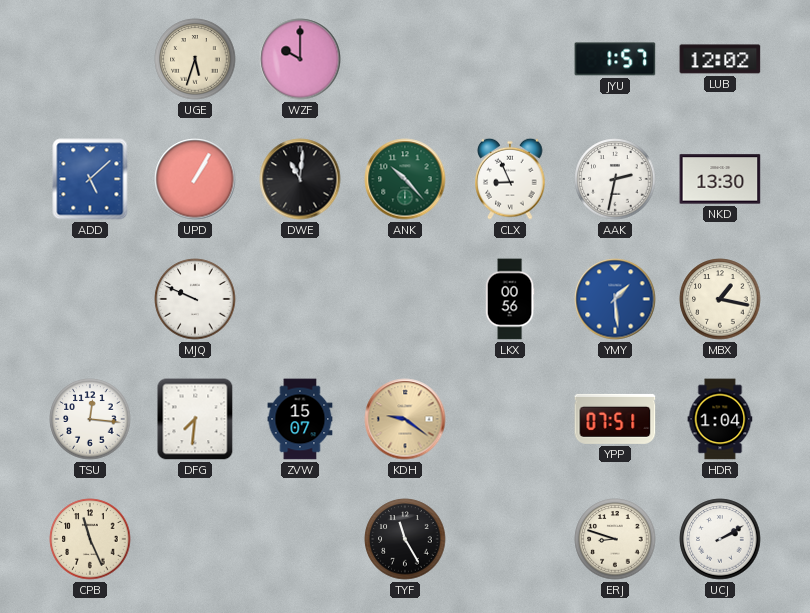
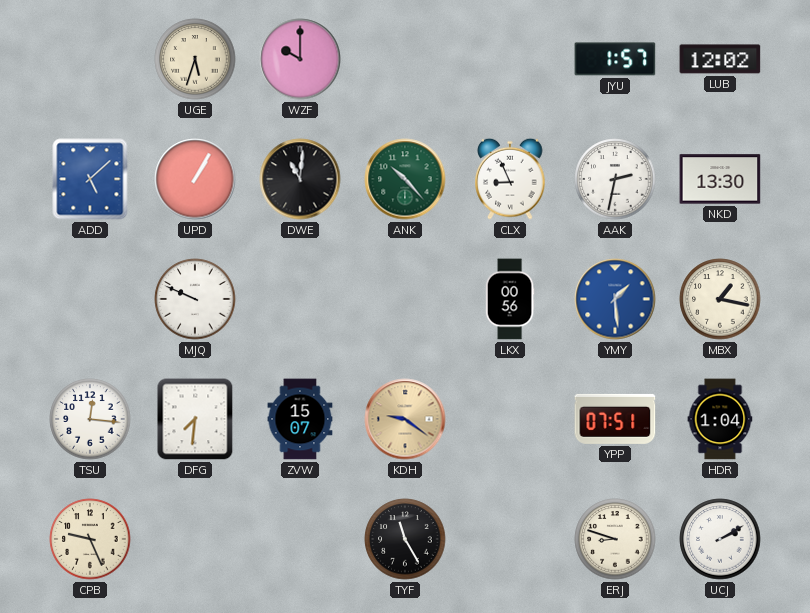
CPB: 11:26 -> 9:26
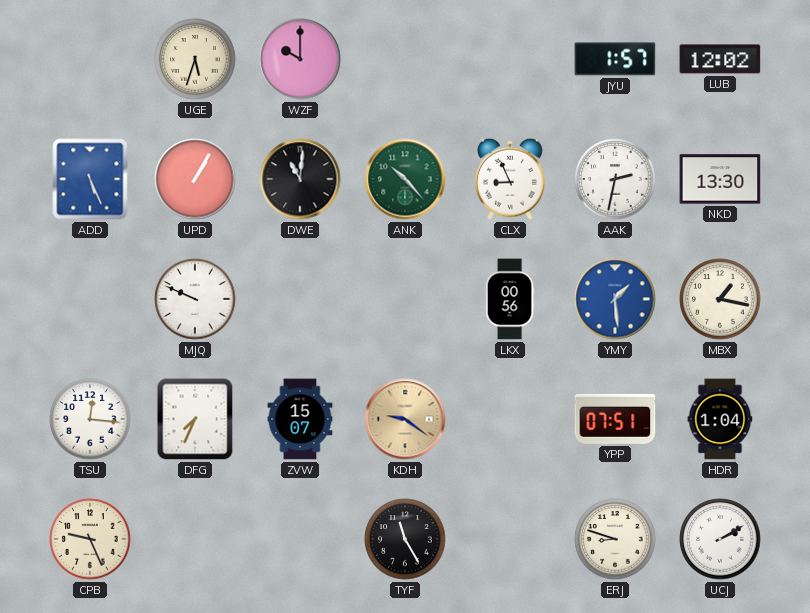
ADD: 5:08 -> 5:26
DFG: 7:31 -> 7:34
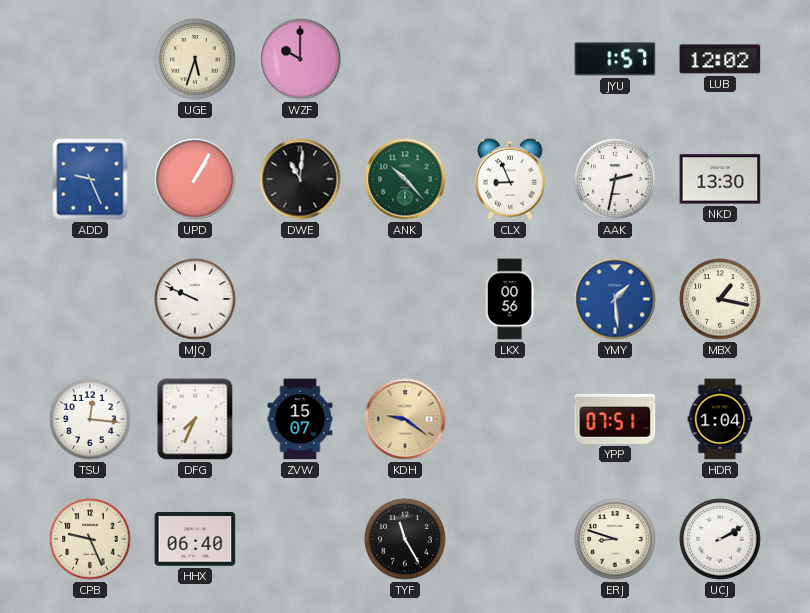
ADD: 5:26 -> 9:26
HHX: none -> 06:40
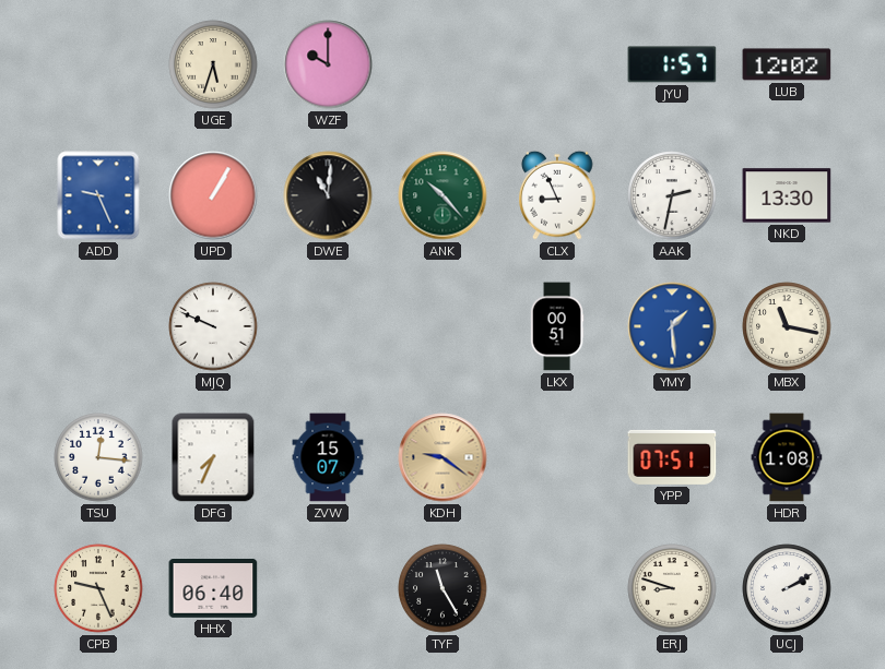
LKX: 00:56 -> 00:51
MBX: 1:17 -> 11:17
HDR: 1:04 -> 1:08
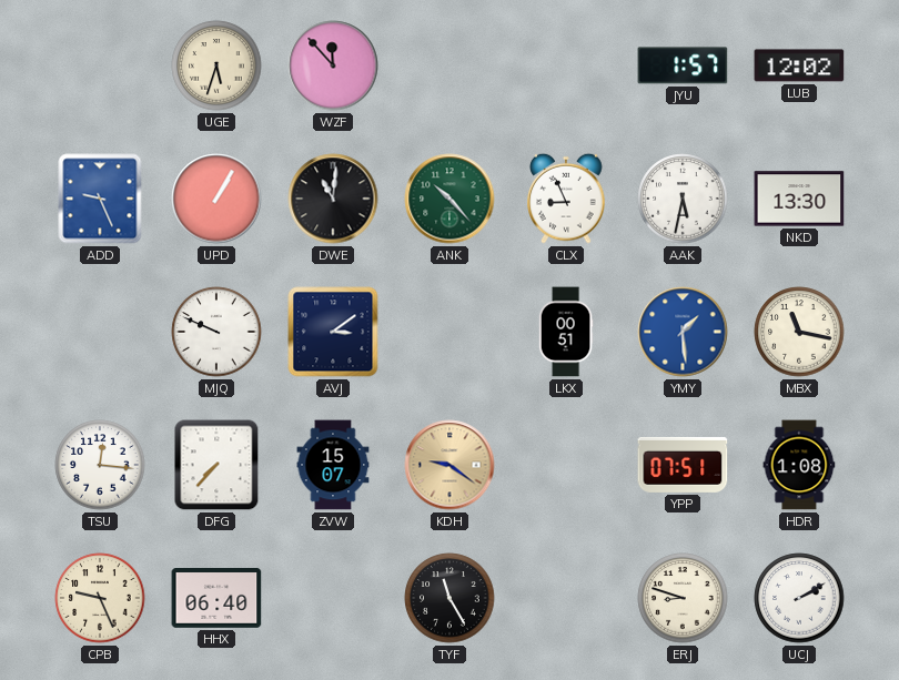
WZF: 10:00 -> 11:53
AAK: 2:32 -> 5:32
AVJ: none -> 3:09
DFG: 7:34 -> 7:37
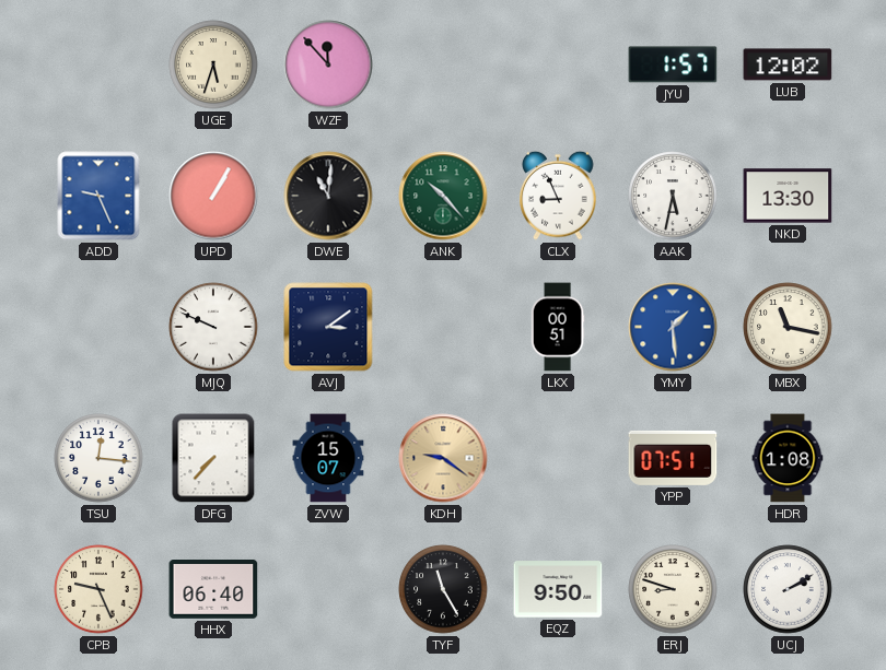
EQZ: none -> 9:50
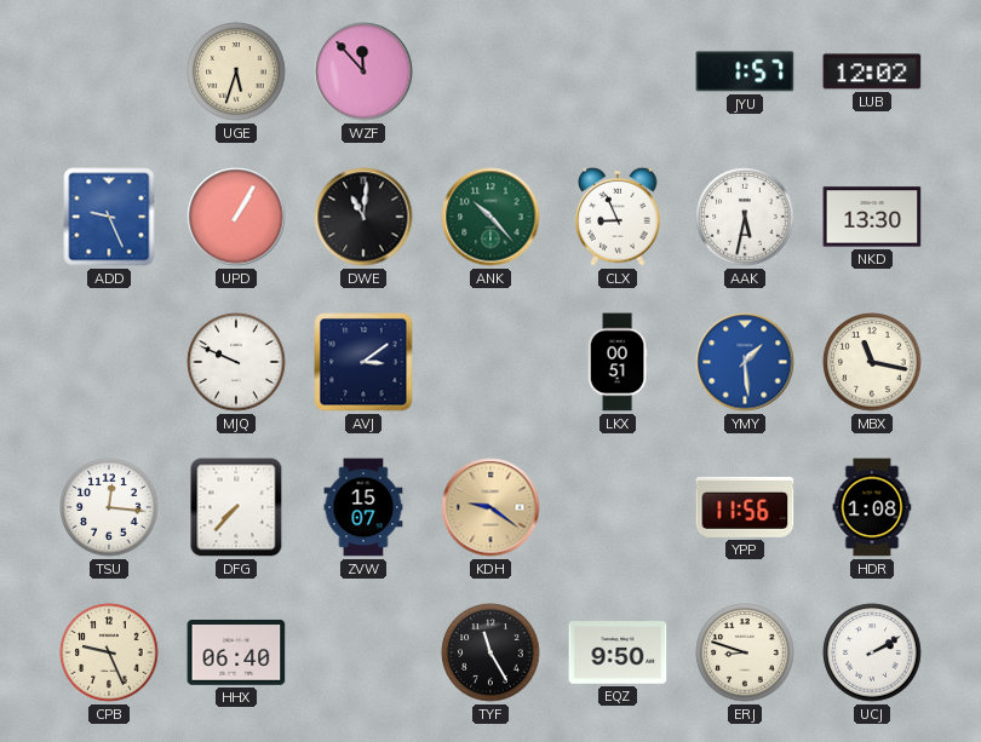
YPP: 07:51 -> 11:56
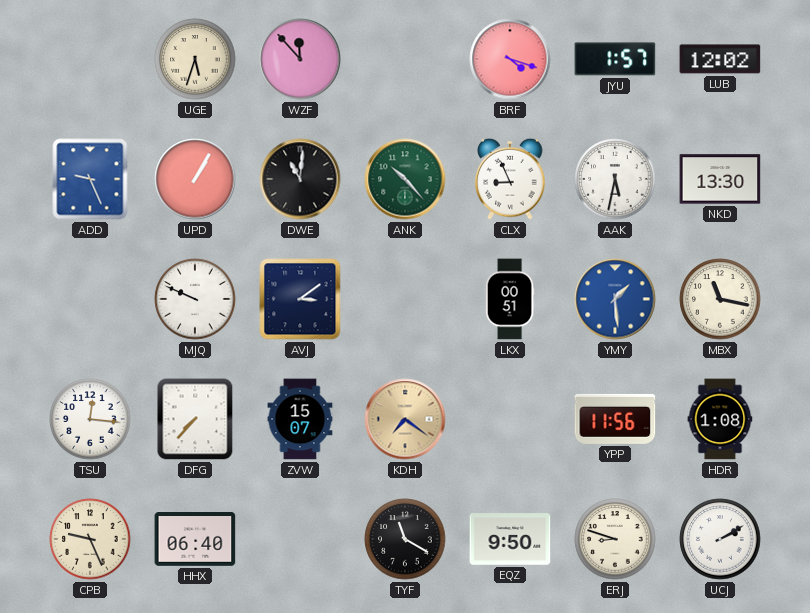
BRF: none -> 4:18
KDH: 9:21 -> 7:21
TYF: 11:25 -> 11:20
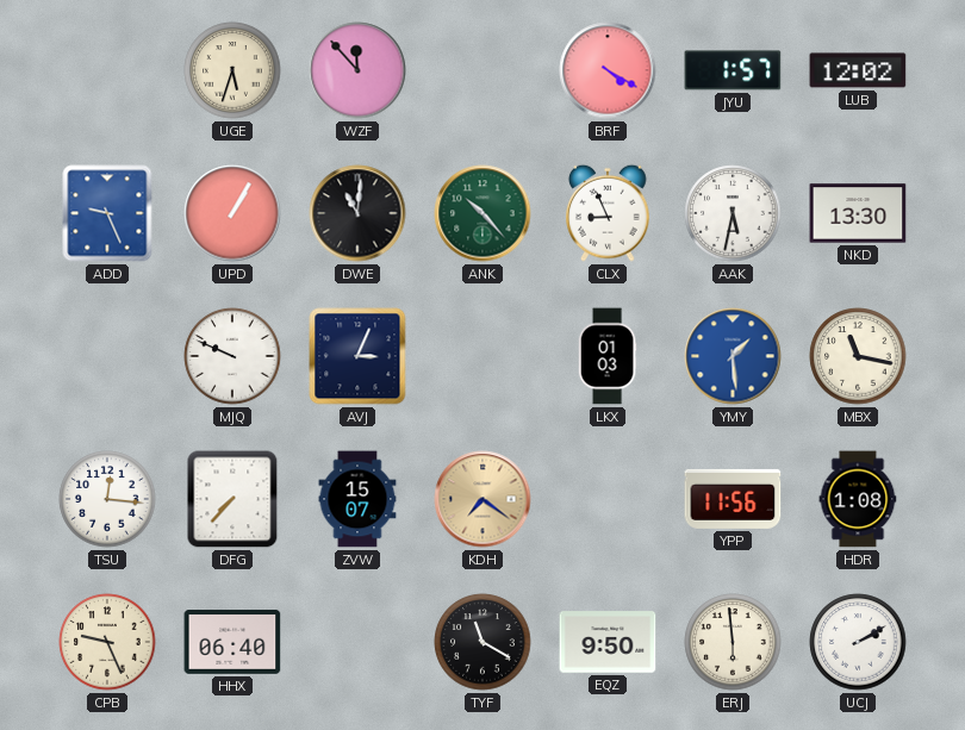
BRF: 4:18 -> 4:20
AVJ: 3:09 -> 3:04
LKX: 00:51 -> 01:03
ERJ: 8:48 -> 5:59
